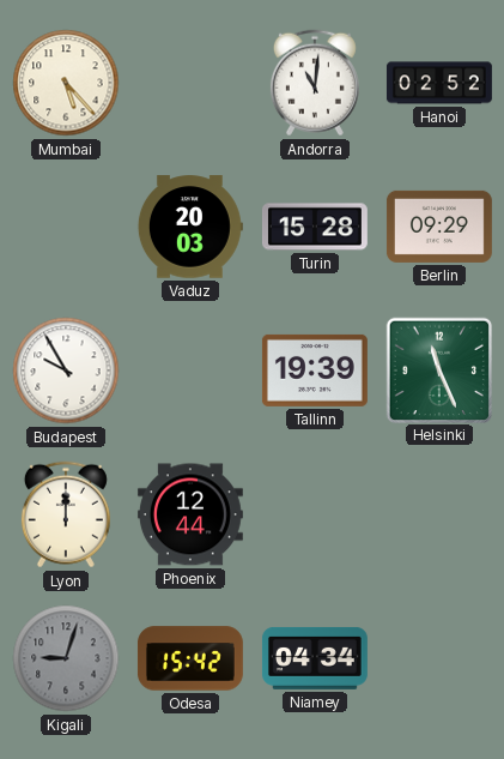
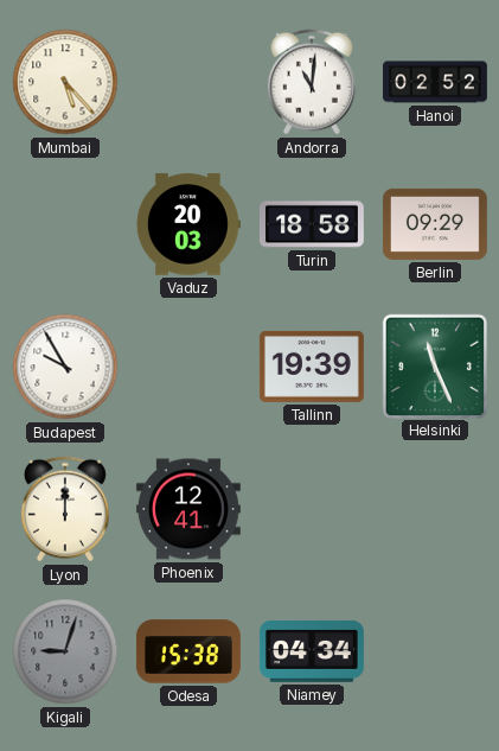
Turin: 15:28 -> 18:58
Phoenix: 12:44 -> 12:41
Odesa: 15:42 -> 15:38
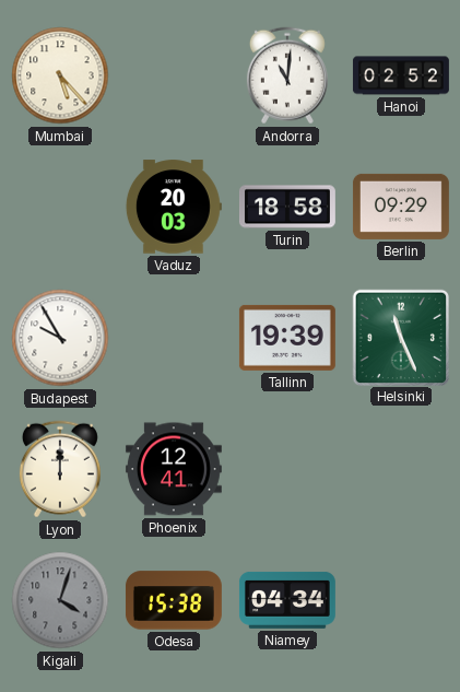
Kigali: 9:03 -> 4:03
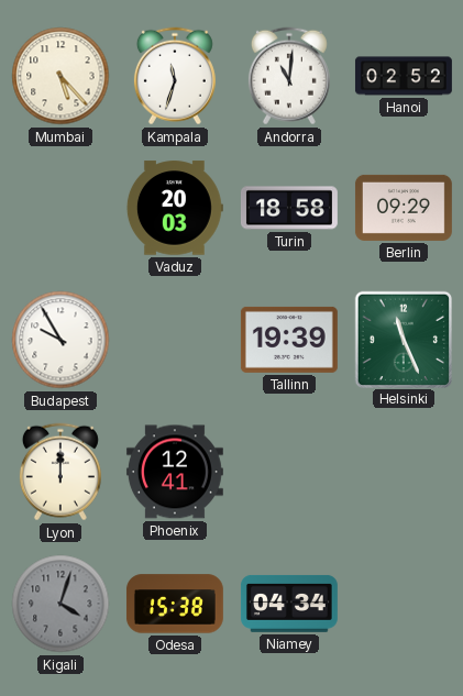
Kampala: none -> 11:33
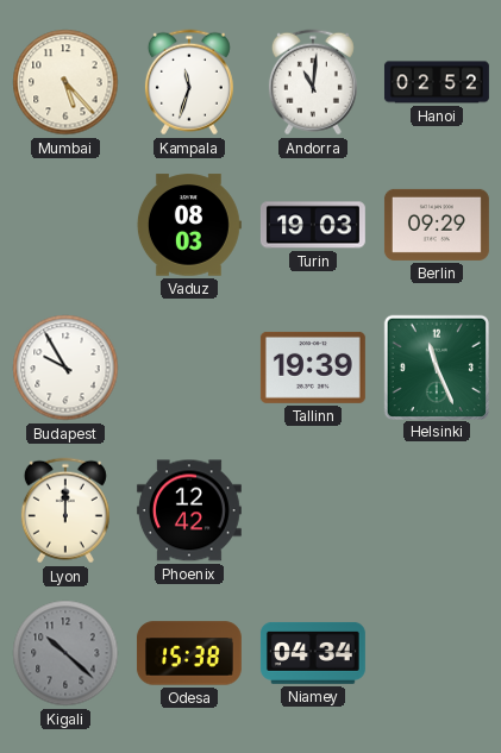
Vaduz: 20:03 -> 08:03
Turin: 18:58 -> 19:03
Phoenix: 12:41 -> 12:42
Kigali: 4:03 -> 10:22
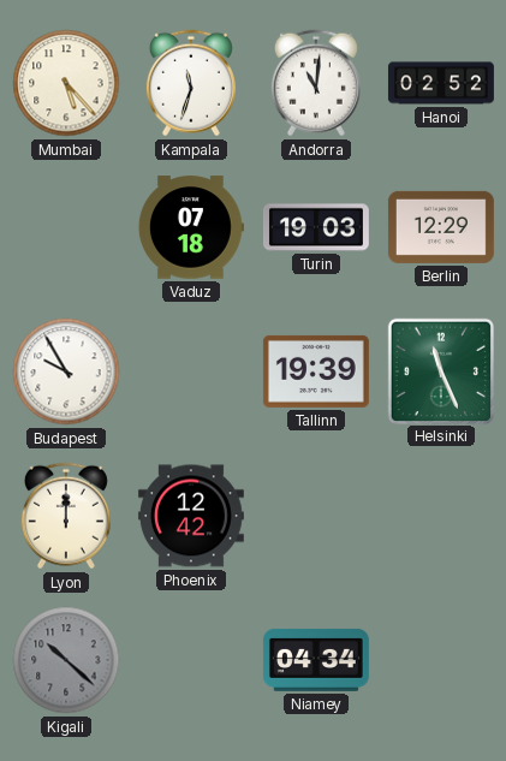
Vaduz: 08:03 -> 07:18
Berlin: 09:29 -> 12:29
Odesa: 15:38 -> none
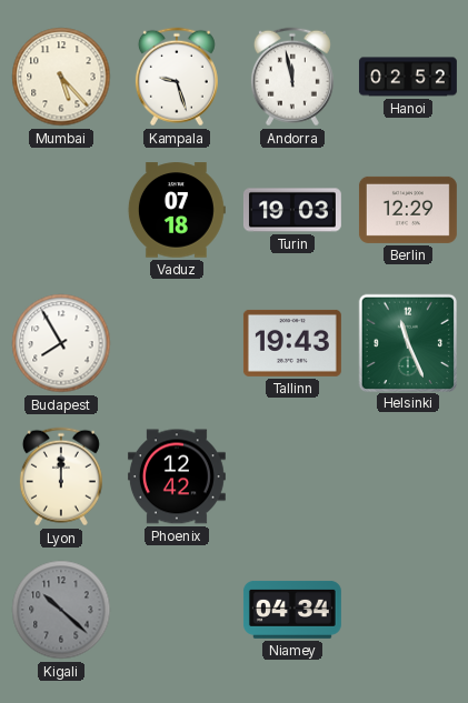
Kampala: 11:33 -> 9:27
Andorra: 11:01 -> 11:58
Budapest: 9:55 -> 7:55
Tallinn: 19:39 -> 19:43
